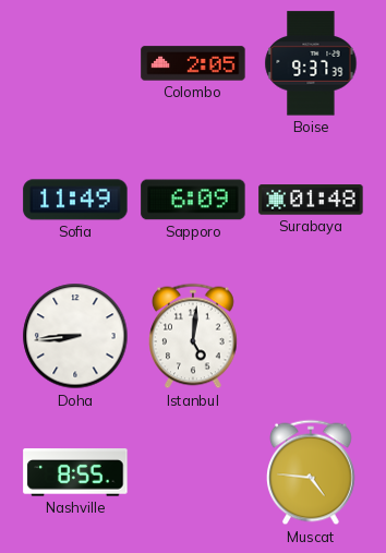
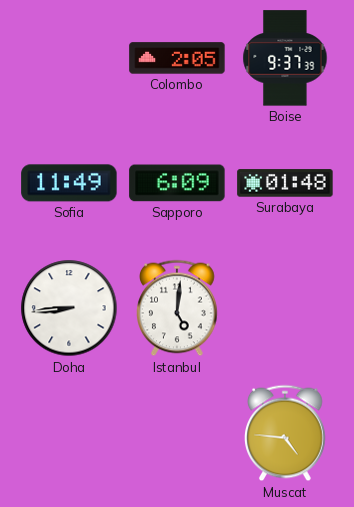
Nashville: 8:55 -> none
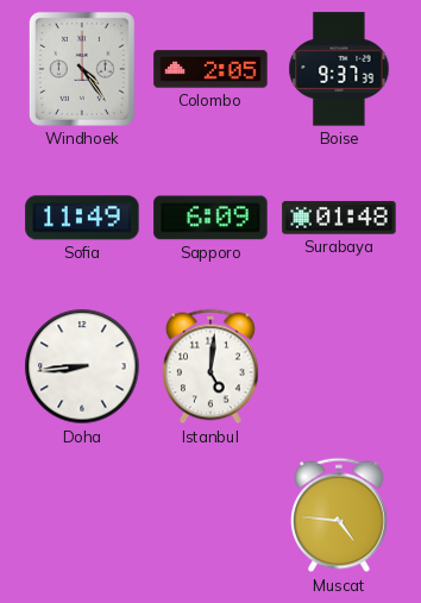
Windhoek: none -> 4:24
